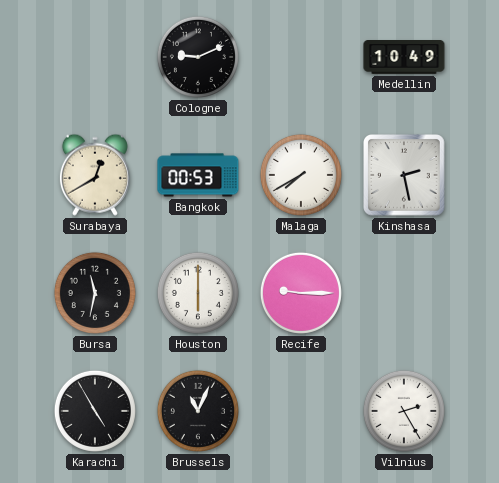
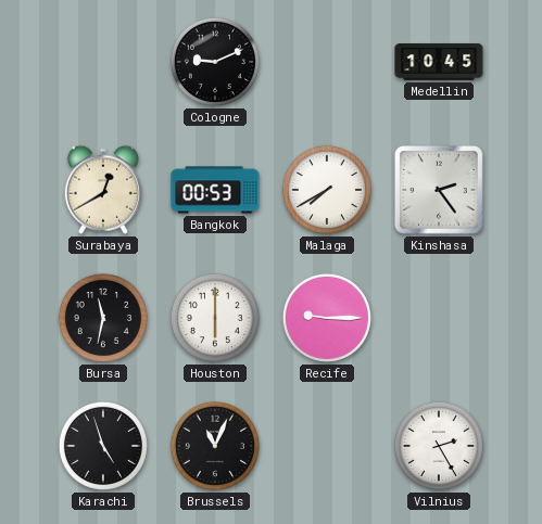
Medellin: 10:49 -> 10:45
Kinshasa: 2:28 -> 2:24
Karachi: 4:55 -> 4:57
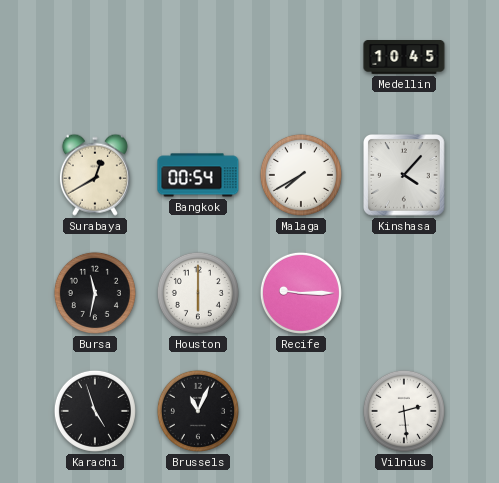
Cologne: 9:11 -> none
Bangkok: 00:53 -> 00:54
Kinshasa: 2:24 -> 4:07
Vilnius: 2:25 -> 2:29
